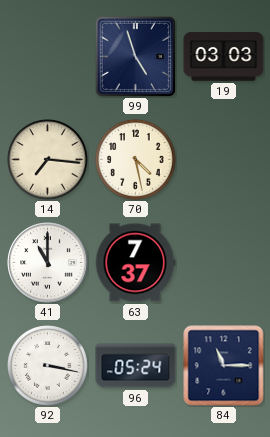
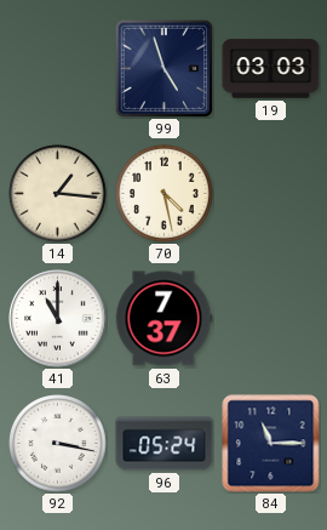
14: 7:16 -> 1:16
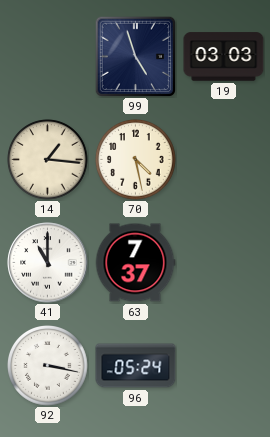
84: 11:15 -> none
